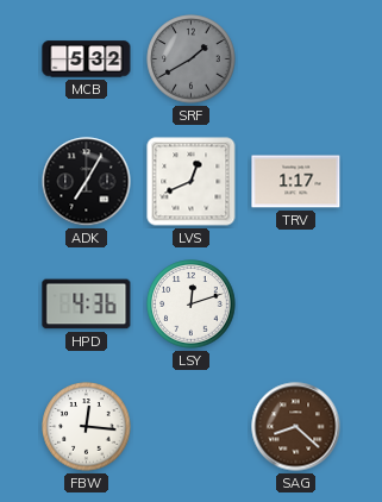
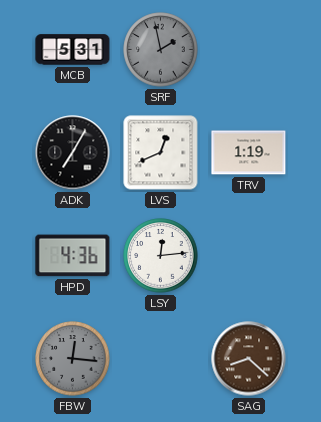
MCB: 5:32 -> 5:31
SRF: 1:40 -> 1:58
TRV: 1:17 -> 1:19
LSY: 12:12 -> 12:14
FBW dial: white -> grey
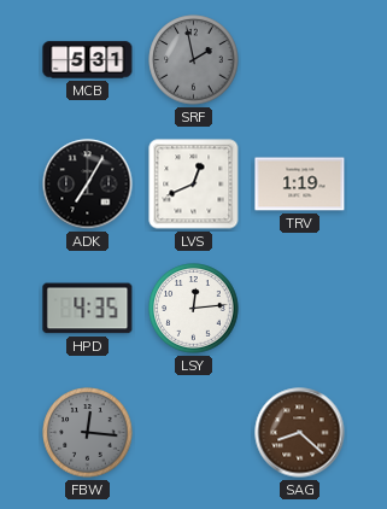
HPD: 4:36 -> 4:35
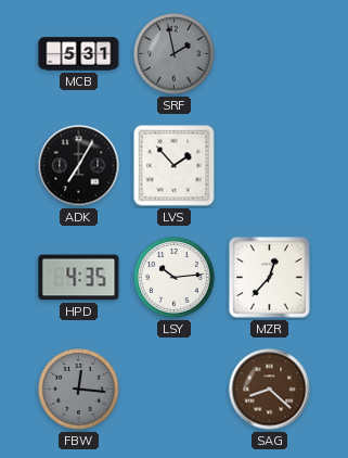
LVS: 12:41 -> 1:53
TRV: 1:19 -> none
LSY: 12:14 -> 10:14
MZR: none -> 12:37
